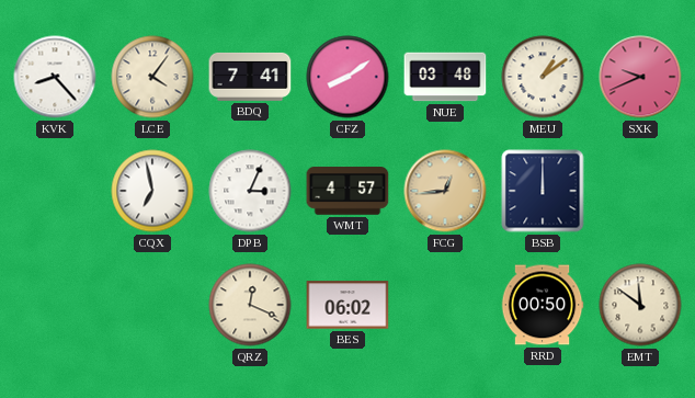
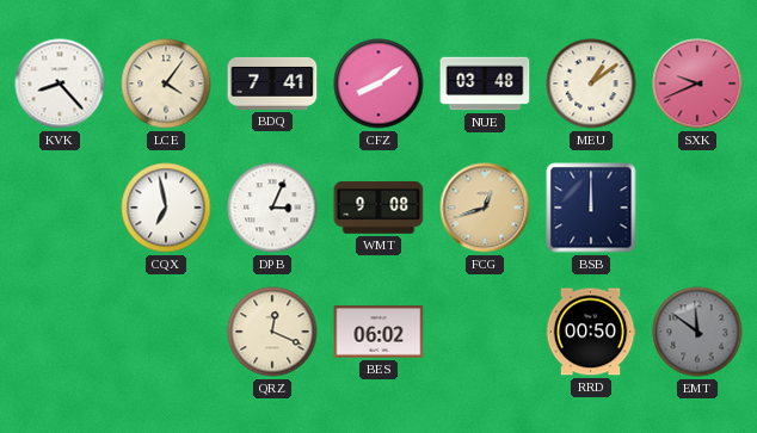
WMT: 4:57 -> 9:08
FCG: 12:44 -> 12:42
EMT dial: cream -> grey
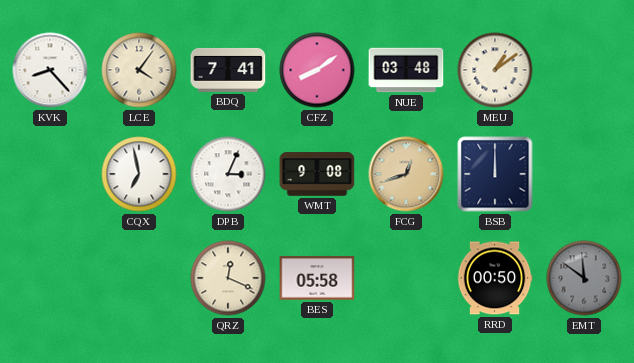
SXK: 9:41 -> none
BES: 06:02 -> 05:58
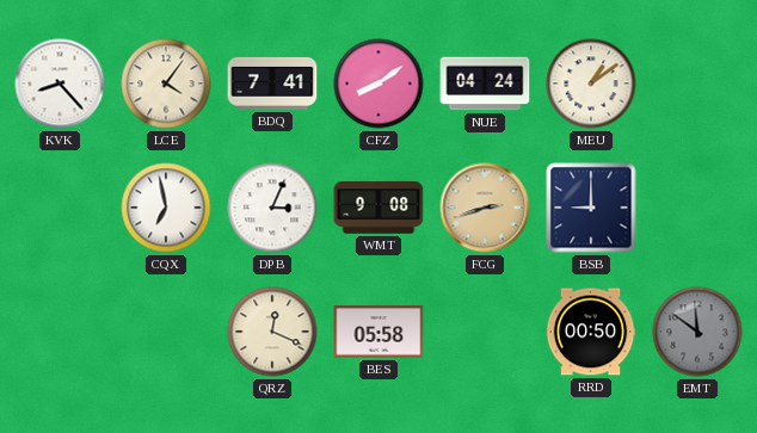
NUE: 03:48 -> 04:24
FCG: 12:42 -> 2:42
BSB: 12:00 -> 9:00
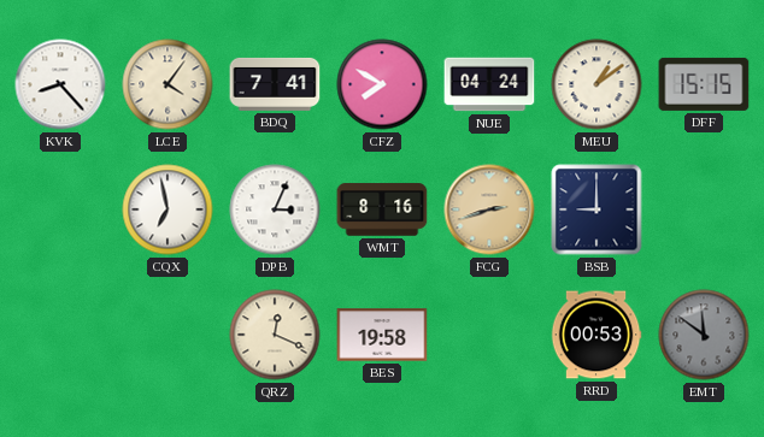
CFZ: 8:09 -> 7:50
DFF: none -> 15:15
WMT: 9:08 -> 8:16
BES: 05:58 -> 19:58
RRD: 00:50 -> 00:53
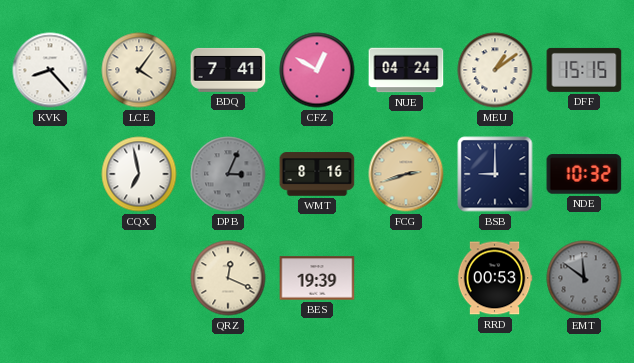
CFZ: 7:50 -> 12:50
DPB dial: white -> grey
NDE: none -> 10:32
BES: 19:58 -> 19:39
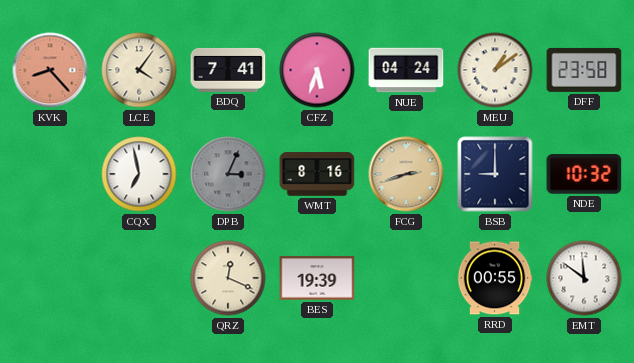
KVK dial: white -> salmon
CFZ: 12:50 -> 5:33
DFF: 15:15 -> 23:58
RRD: 00:53 -> 00:55
EMT dial: grey -> white
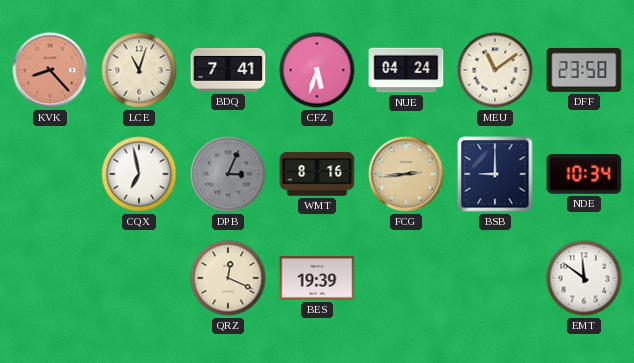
LCE: 4:06 -> 11:03
MEU: 1:09 -> 11:09
FCG: 2:42 -> 2:44
NDE: 10:32 -> 10:34
RRD: 00:55 -> none
